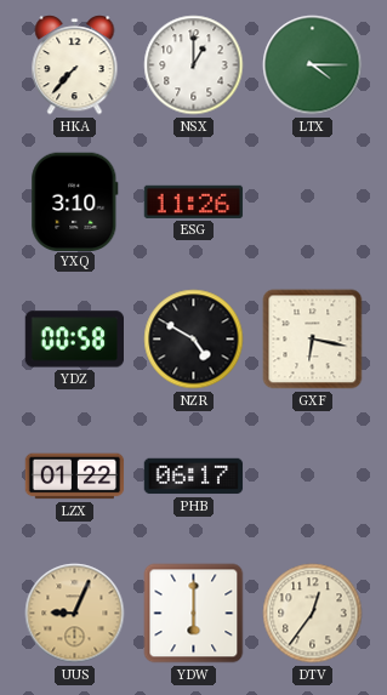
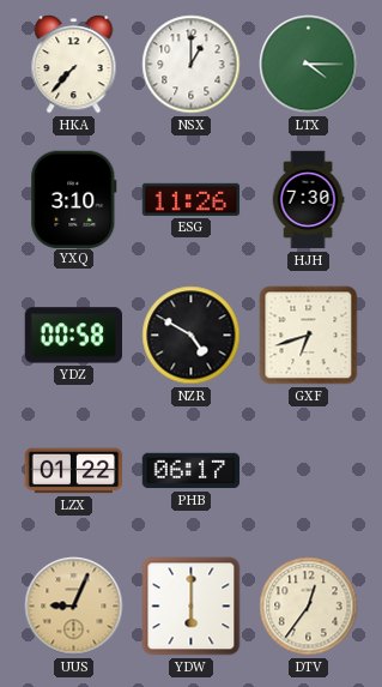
HJH: none -> 7:30
GXF: 6:17 -> 6:42
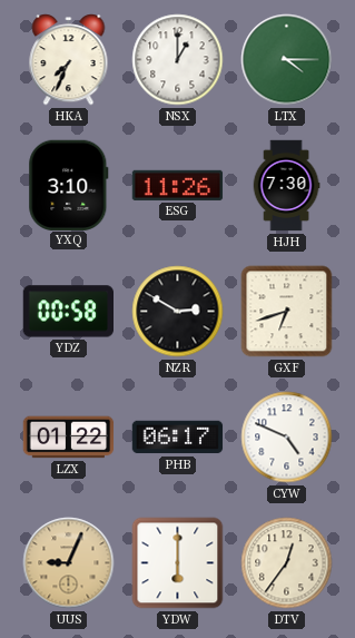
HKA: 7:37 -> 7:34
NZR: 4:50 -> 2:50
CYW: none -> 4:49
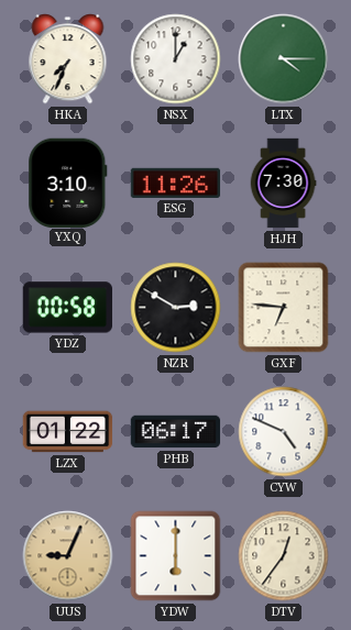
GXF: 6:42 -> 6:46
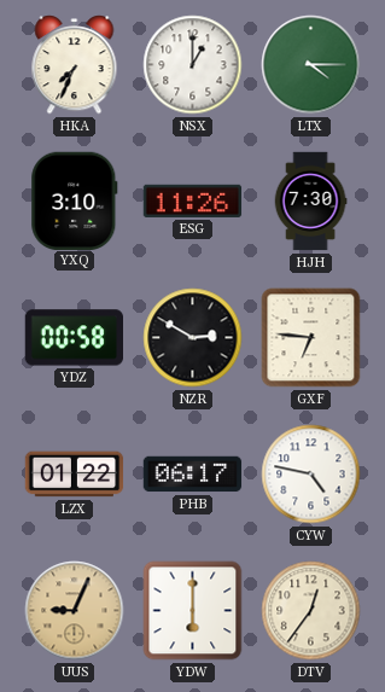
CYW: 4:49 -> 4:47
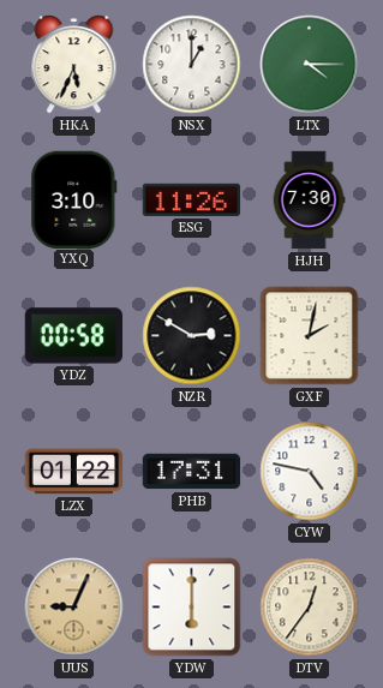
HKA: 7:34 -> 5:34
GXF: 6:46 -> 2:02
PHB: 06:17 -> 17:31
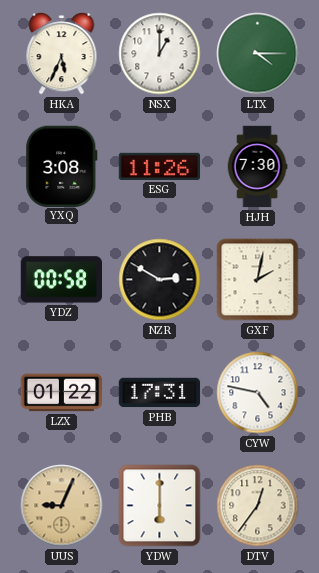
YXQ: 3:10 -> 3:08
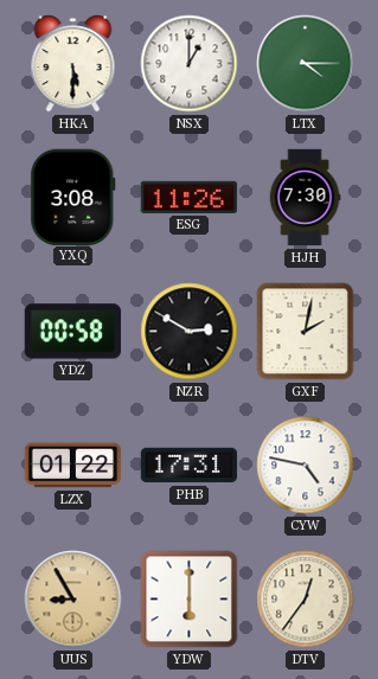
HKA: 5:34 -> 5:30
UUS: 9:04 -> 8:55
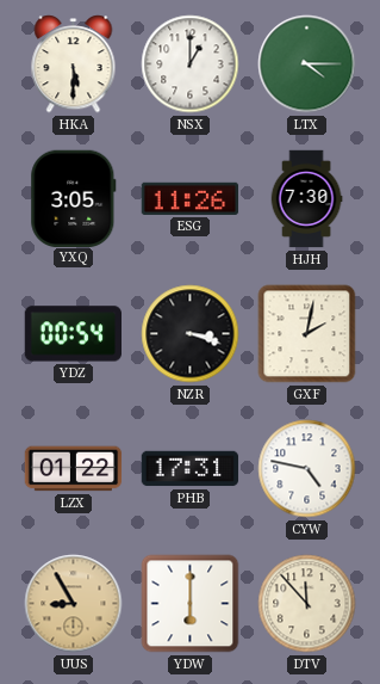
YXQ: 3:08 -> 3:05
YDZ: 00:58 -> 00:54
NZR: 2:50 -> 3:18
DTV: 12:36 -> 11:53
